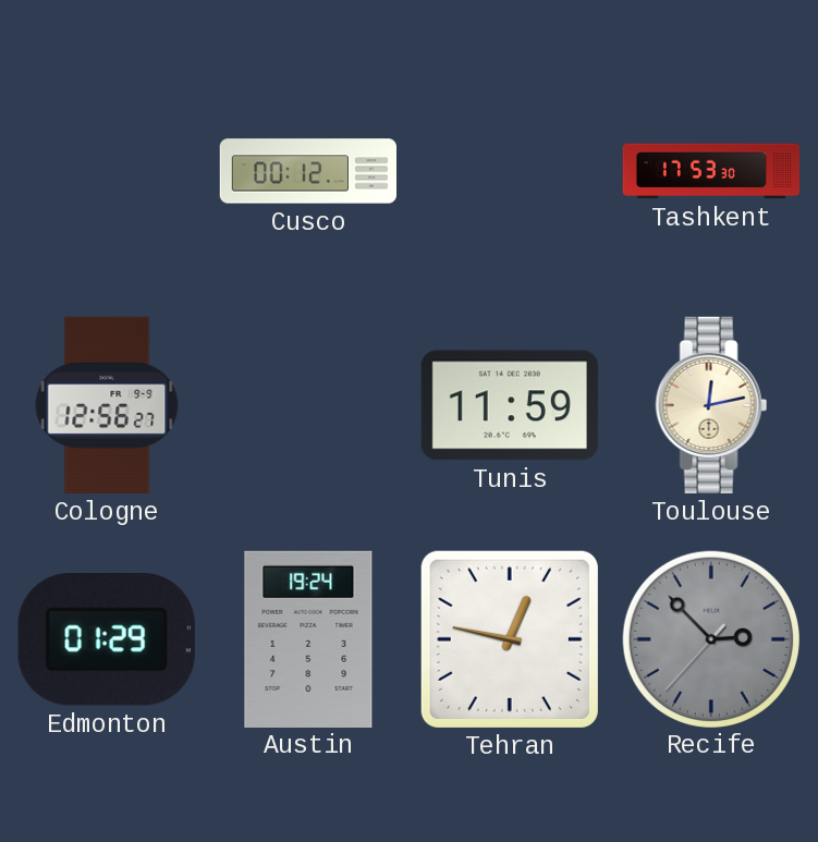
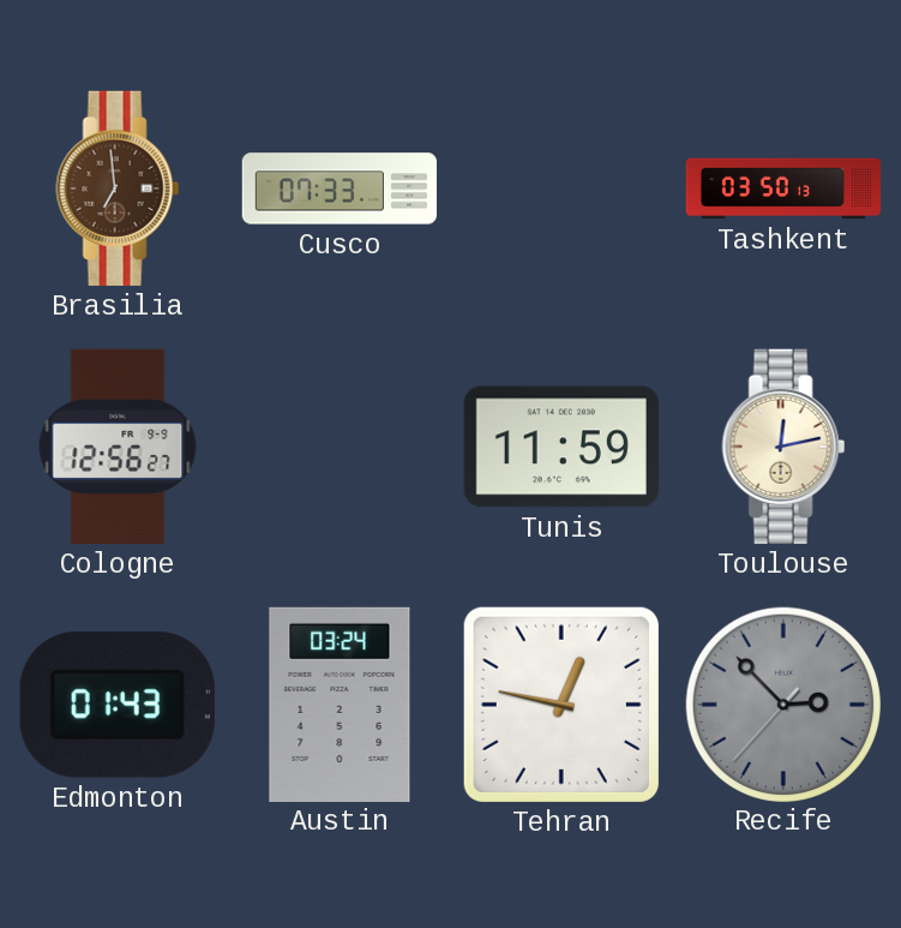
Brasilia: none -> 6:59
Cusco: 00:12 -> 07:33
Tashkent: 17:53 -> 03:50
Edmonton: 01:29 -> 01:43
Austin: 19:24 -> 03:24
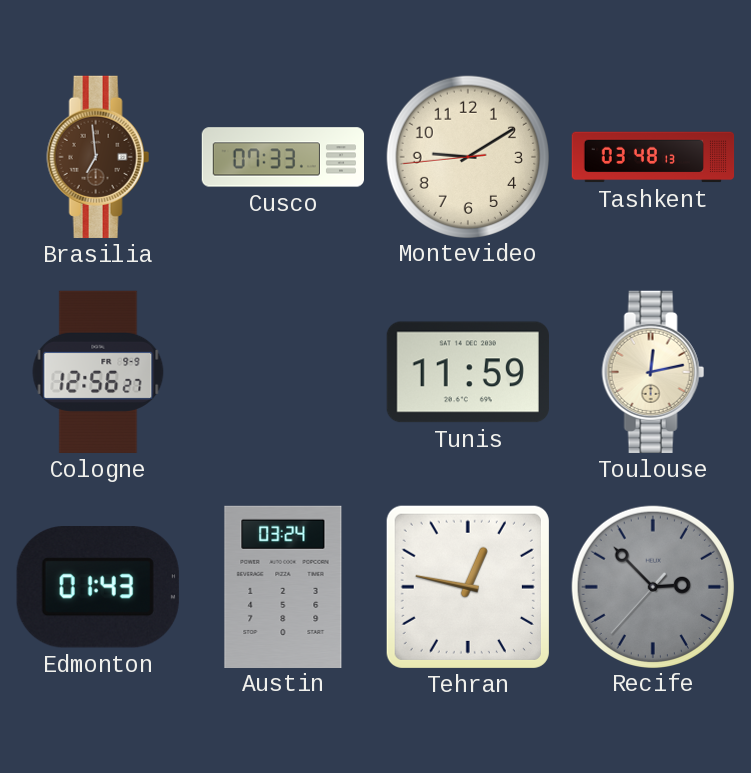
Montevideo: none -> 9:09
Tashkent: 03:50 -> 03:48
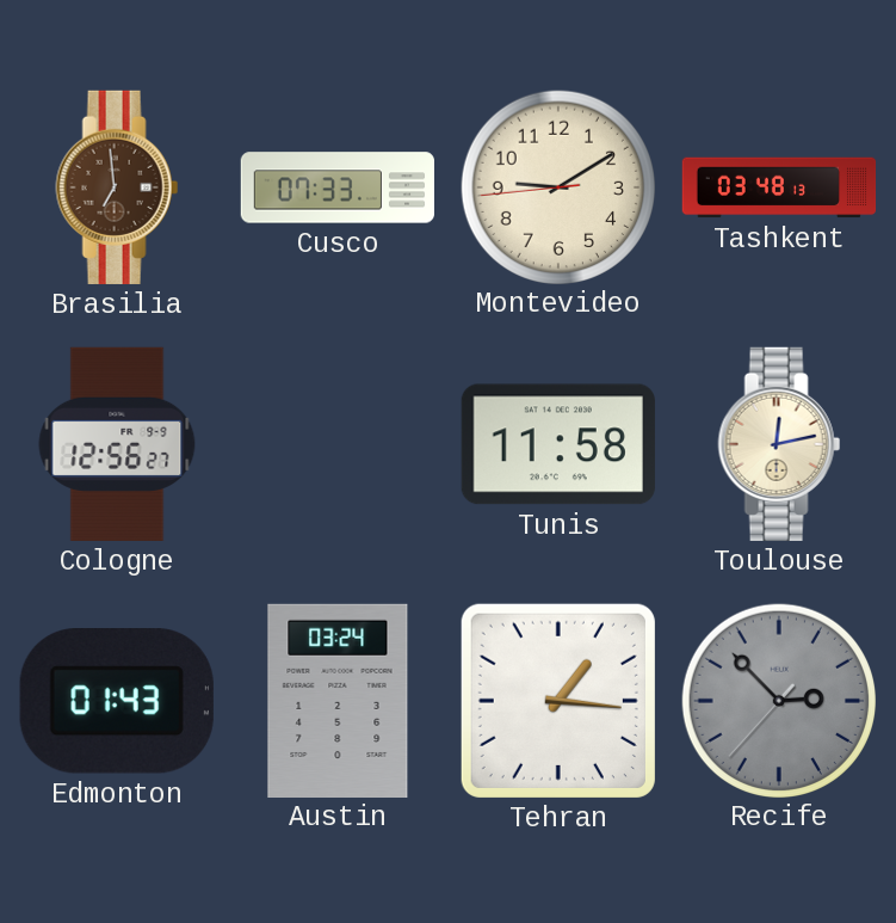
Tunis: 11:59 -> 11:58
Tehran: 12:47 -> 1:16
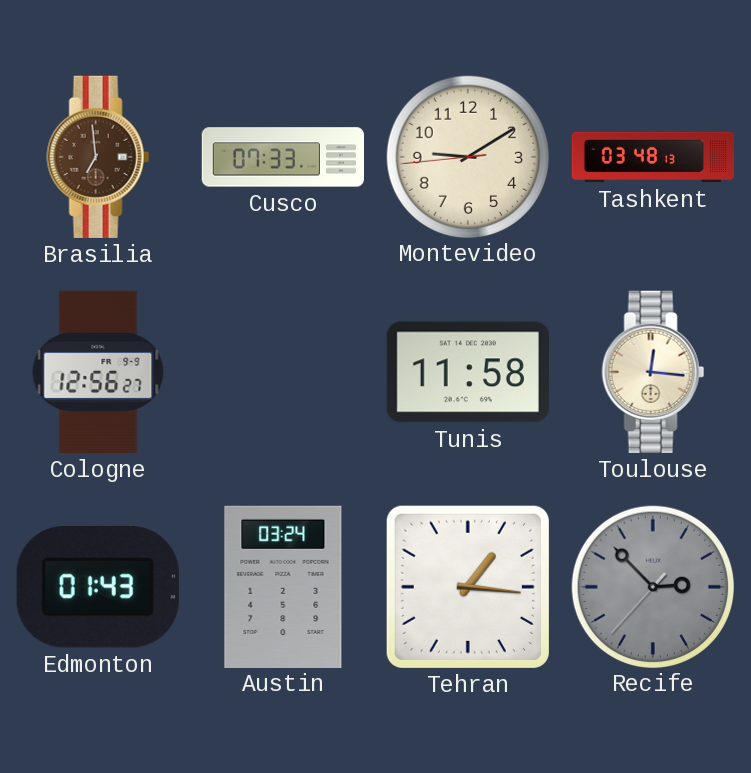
Toulouse: 12:13 -> 12:16
